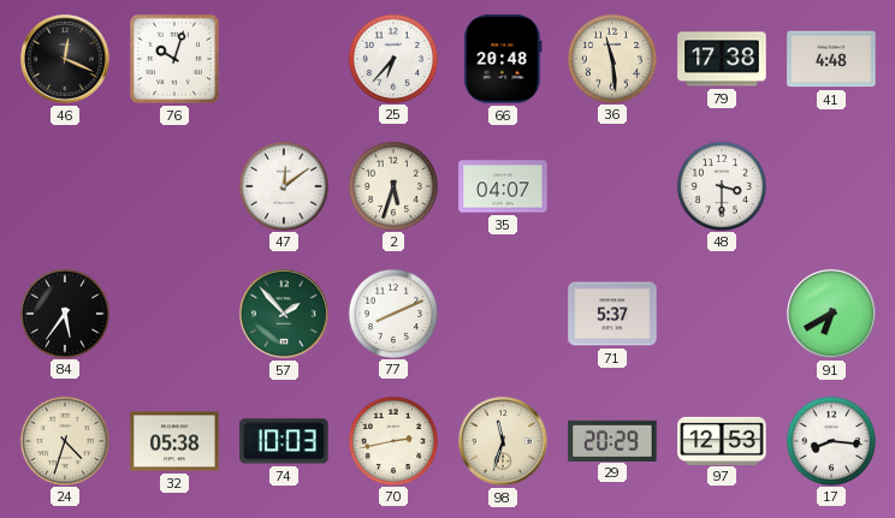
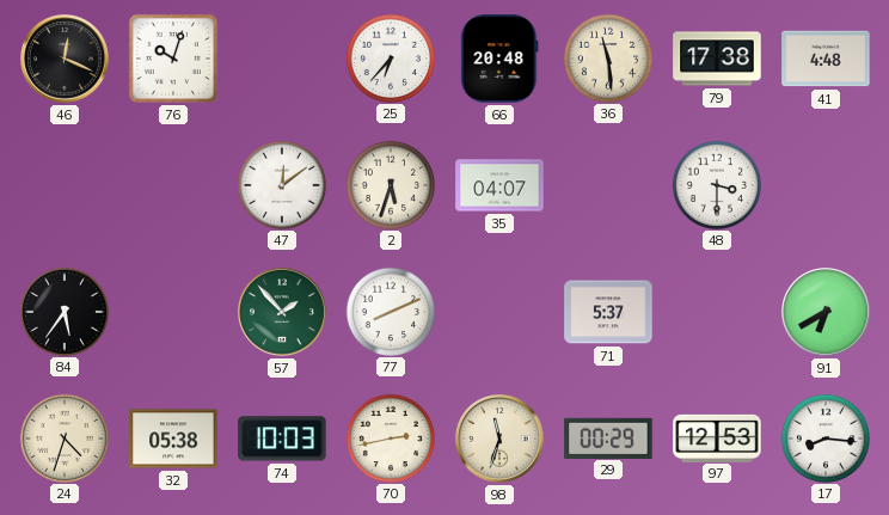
29: 20:29 -> 00:29
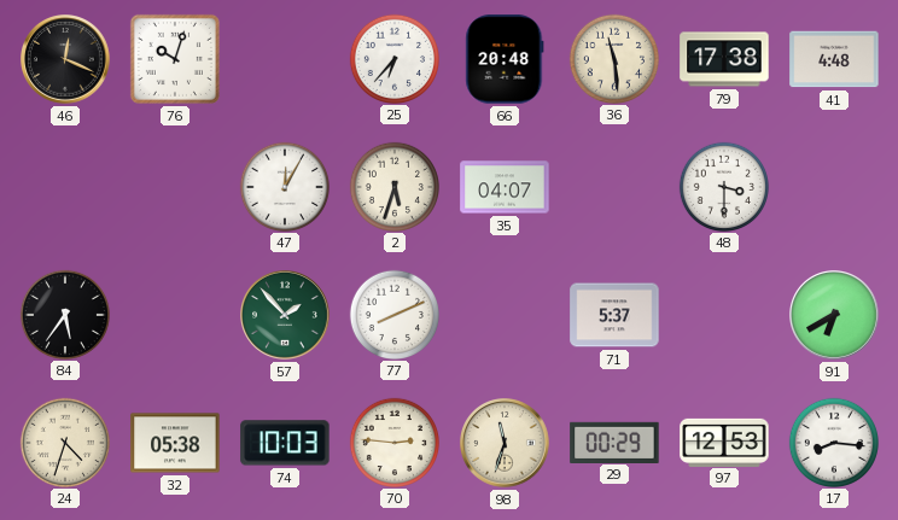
47: 12:09 -> 12:05
70: 2:43 -> 2:46
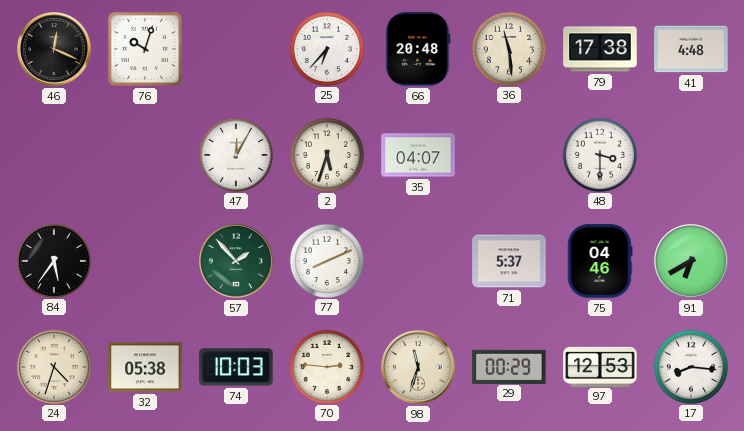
75: none -> 04:46
